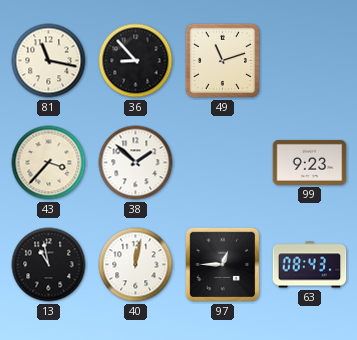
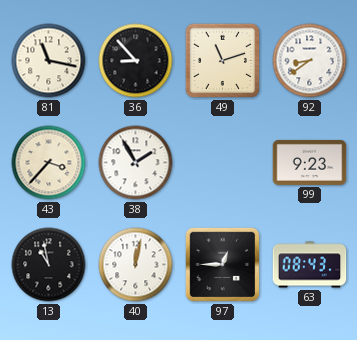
92: none -> 8:39
38: 1:52 -> 1:55
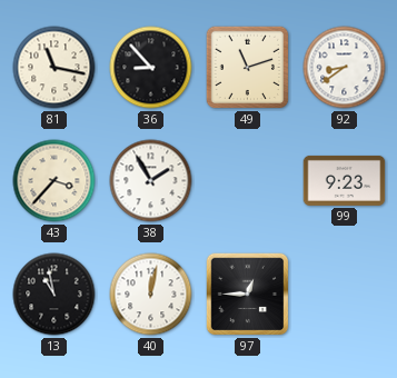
63: 08:43 -> none
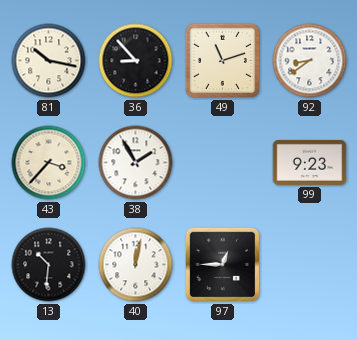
81: 11:17 -> 10:17
13: 10:58 -> 10:31
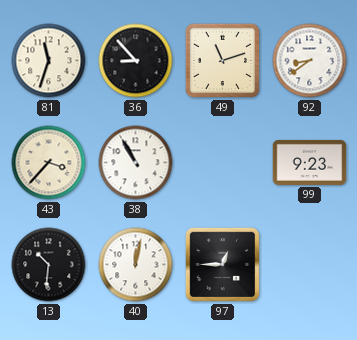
81: 10:17 -> 11:33
38: 1:55 -> 10:55
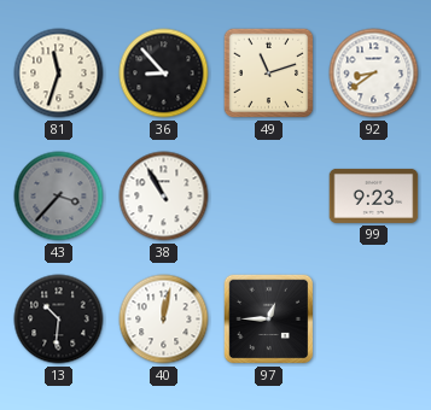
43 dial: cream -> grey
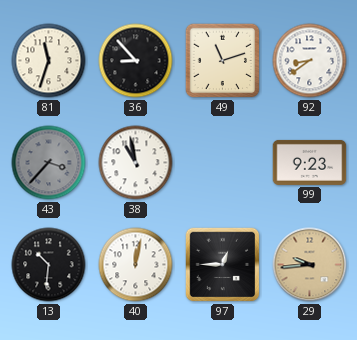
38: 10:55 -> 10:58
29: none -> 9:44
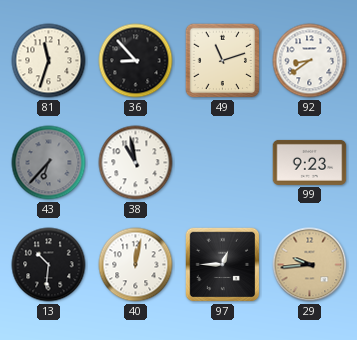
43: 3:37 -> 6:37
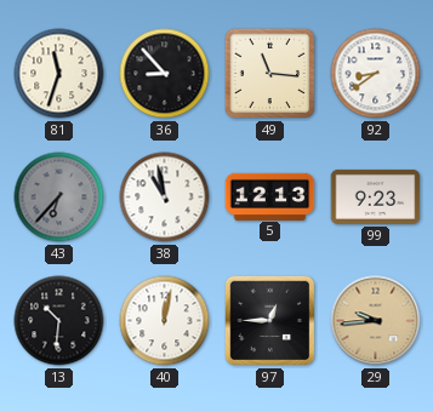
49: 11:12 -> 11:16
5: none -> 12:13
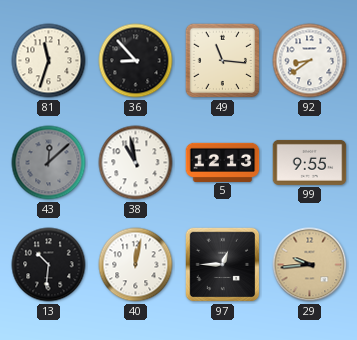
43: 6:37 -> 12:08
99: 9:23 -> 9:55
